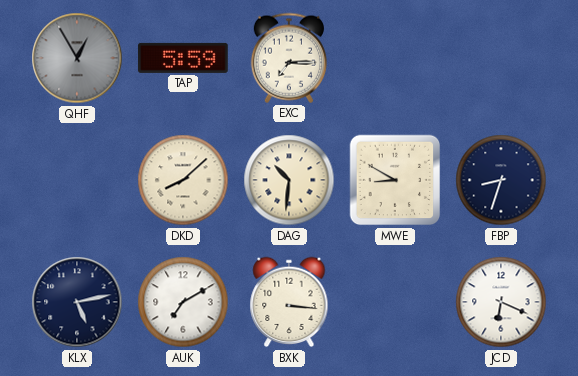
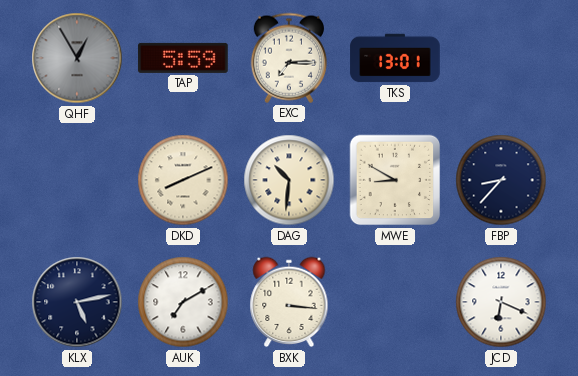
TKS: none -> 13:01
DKD: 8:08 -> 8:11
FBP: 8:33 -> 8:37
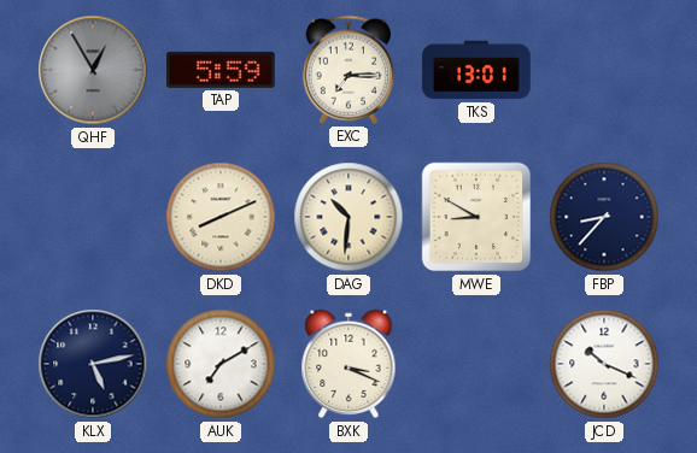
BXK: 3:16 -> 3:19
JCD: 6:19 -> 10:19
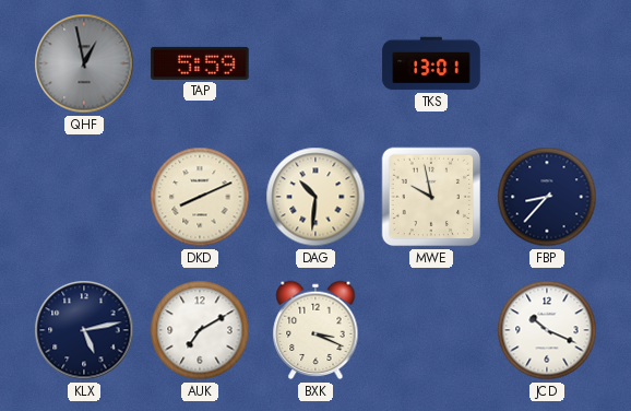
QHF: 12:55 -> 12:58
EXC: 7:15 -> none
MWE: 8:50 -> 9:58
